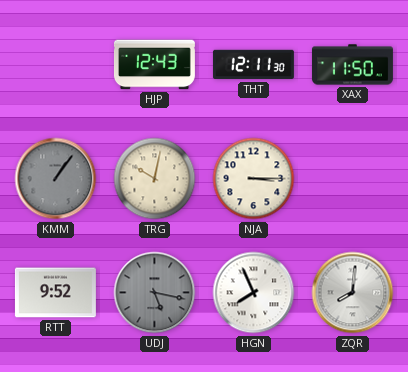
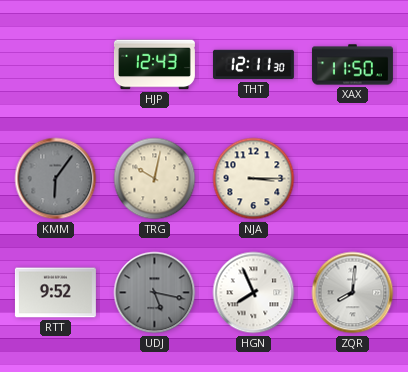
KMM: 1:06 -> 6:06
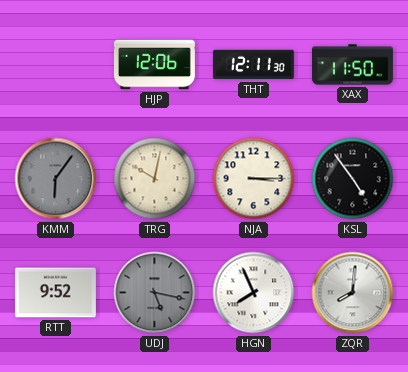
HJP: 12:43 -> 12:06
KSL: none -> 4:54
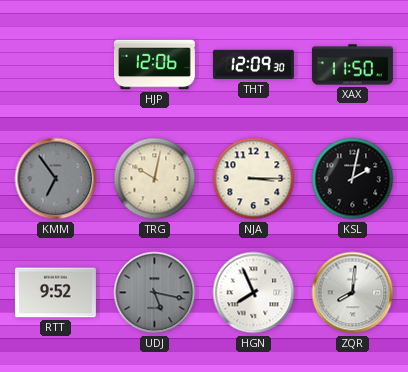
THT: 12:11 -> 12:09
KMM: 6:06 -> 6:54
KSL: 4:54 -> 2:02
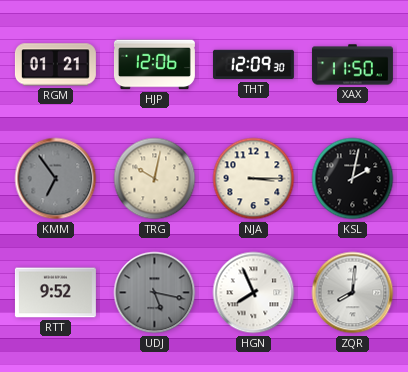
RGM: none -> 01:21
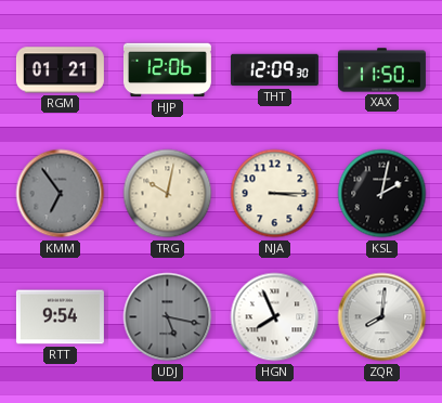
RTT: 9:52 -> 9:54
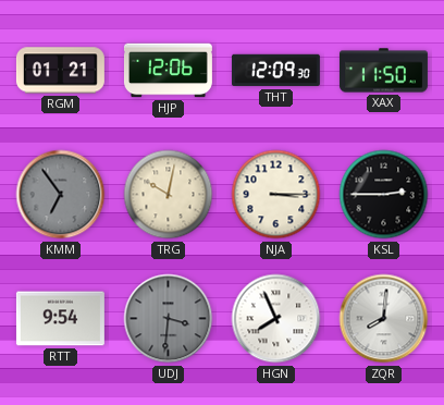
KSL: 2:02 -> 2:45
UDJ: 5:17 -> 3:31
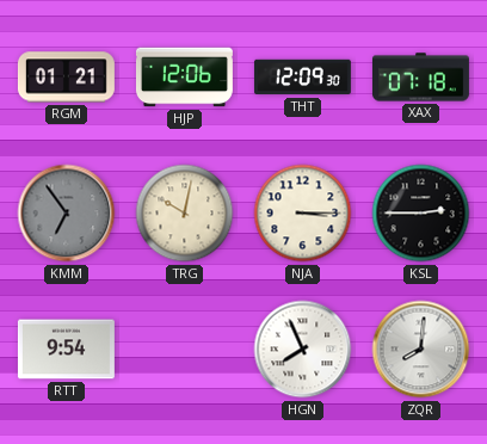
XAX: 11:50 -> 07:18
UDJ: 3:31 -> none
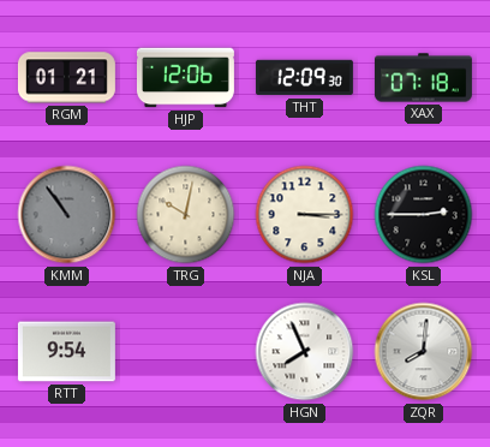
KMM: 6:54 -> 10:54
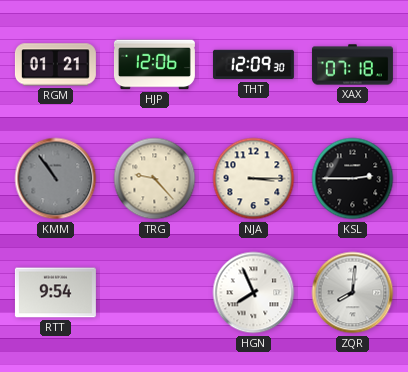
TRG: 10:02 -> 9:23
